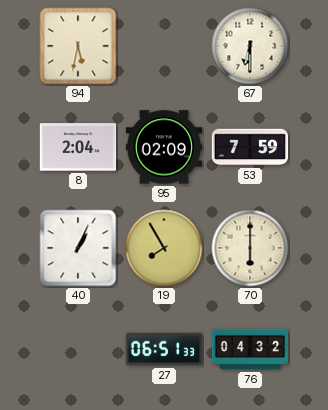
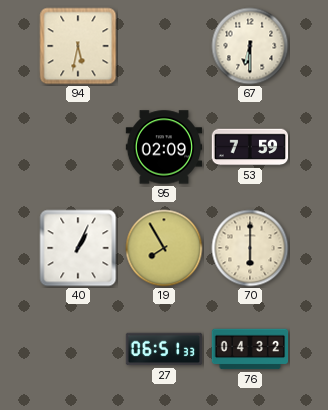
8: 2:04 -> none
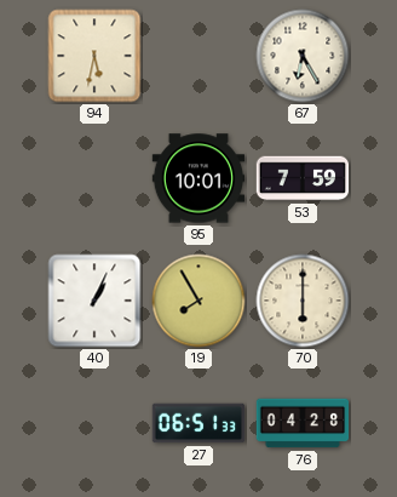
67: 6:30 -> 6:25
95: 02:09 -> 10:01
76: 04:32 -> 04:28
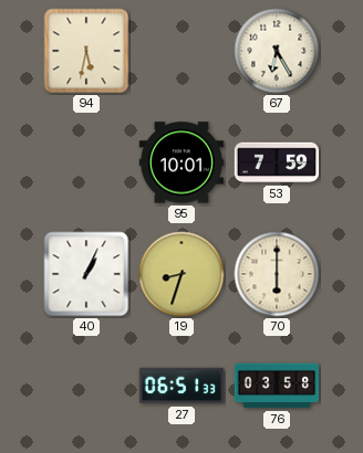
19: 7:55 -> 8:33
76: 04:28 -> 03:58
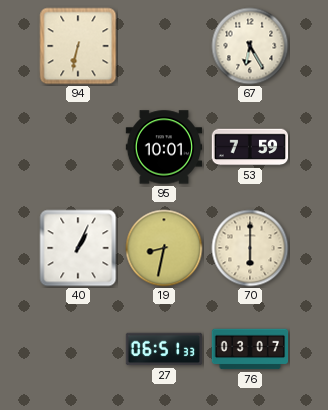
94: 5:32 -> 6:32
19: 8:33 -> 8:32
76: 03:58 -> 03:07
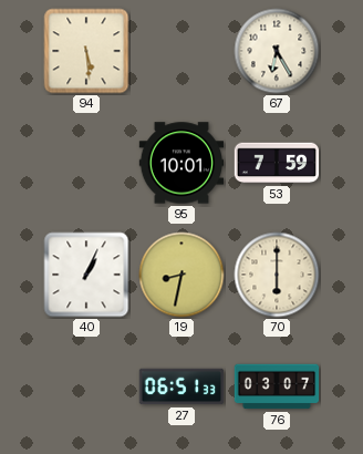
94: 6:32 -> 5:29
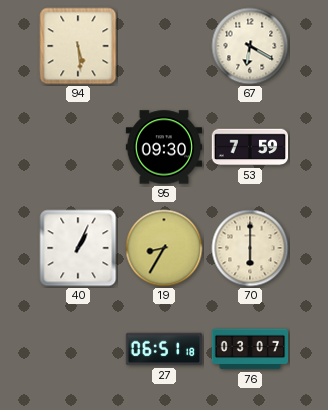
67: 6:25 -> 6:20
95: 10:01 -> 09:30
19: 8:32 -> 8:35
27: 06:51:33 -> 06:51:18
